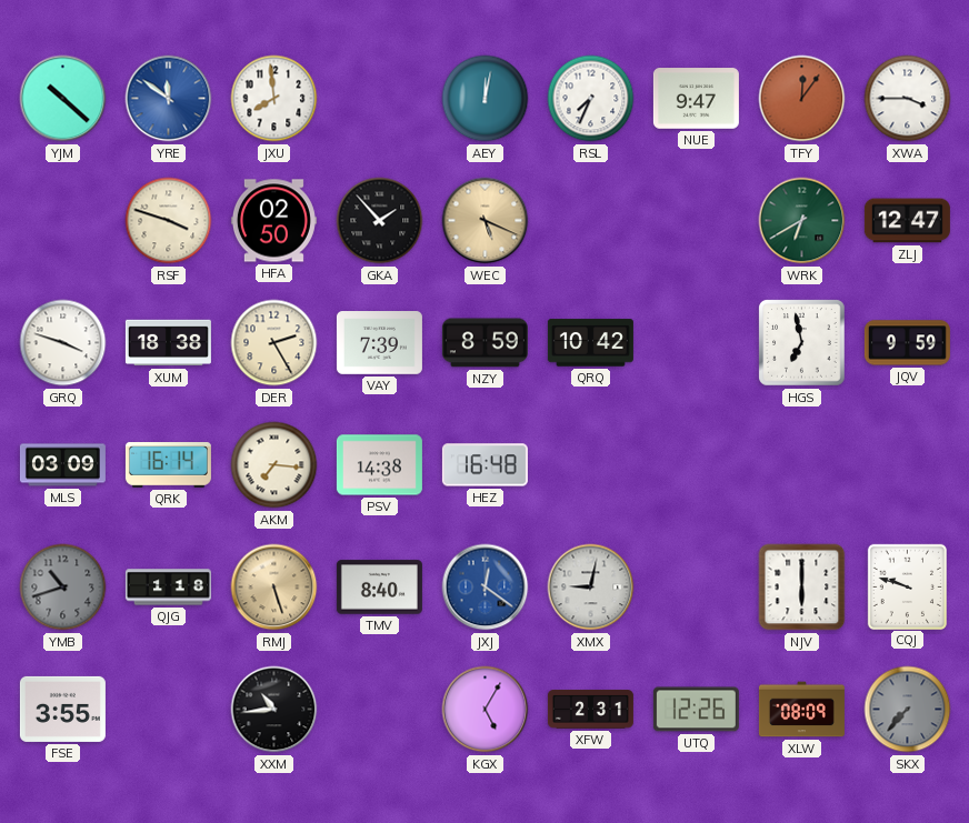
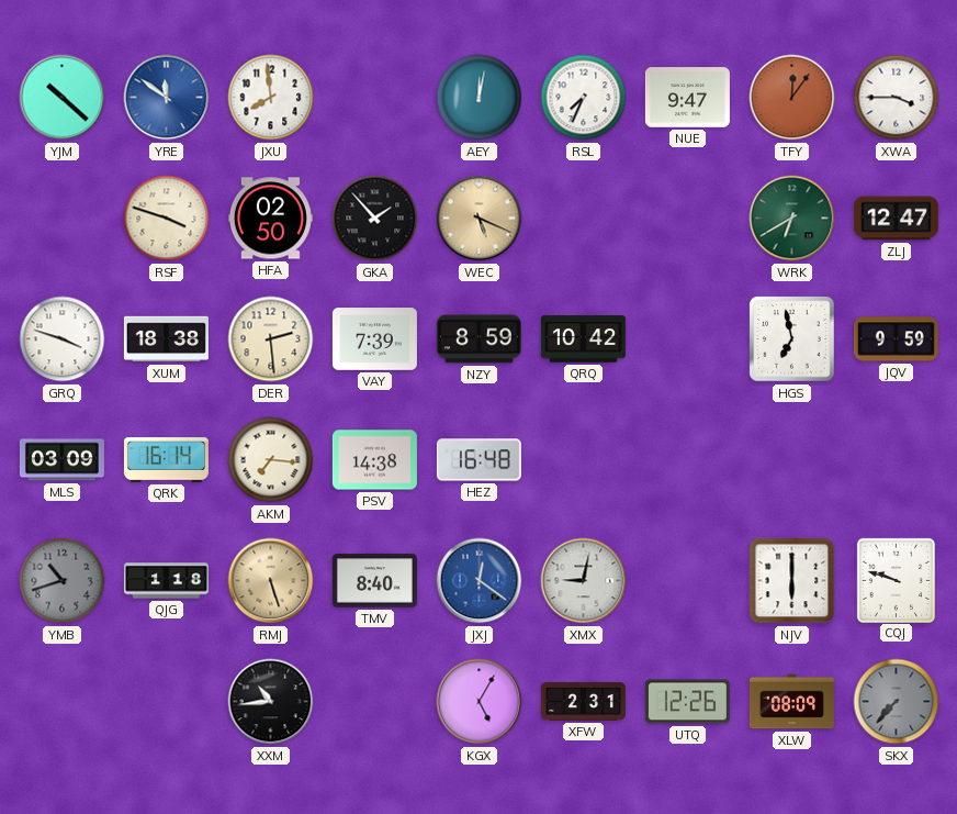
DER: 2:25 -> 2:29
FSE: 3:55 -> none
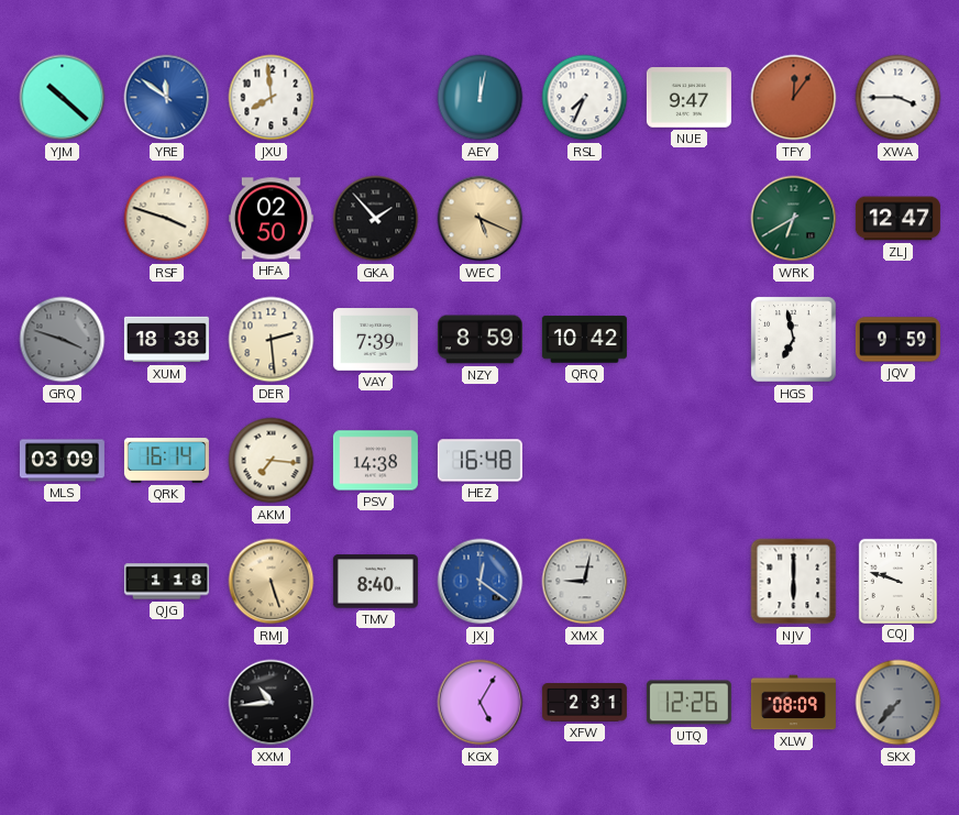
GRQ dial: white -> grey
YMB: 10:42 -> none
